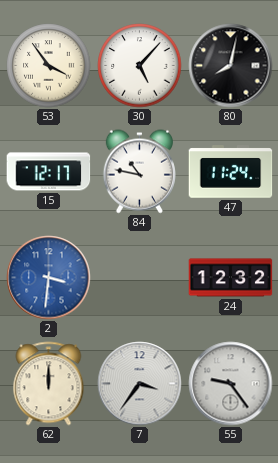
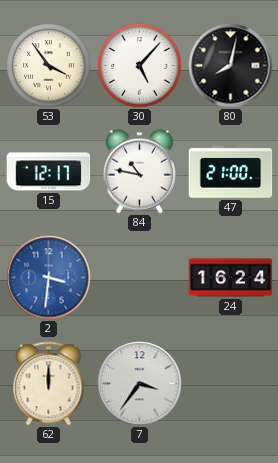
47: 11:24 -> 21:00
24: 12:32 -> 16:24
55: 9:24 -> none
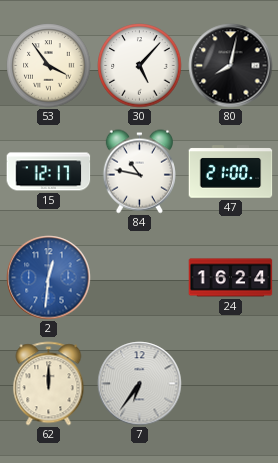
2: 3:31 -> 12:31
7: 3:36 -> 6:36
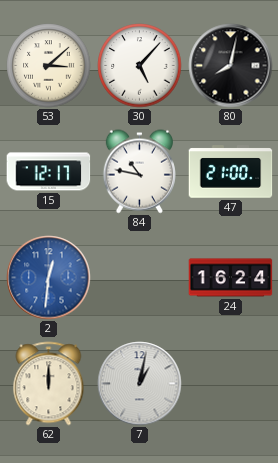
53: 3:54 -> 3:08
7: 6:36 -> 1:02
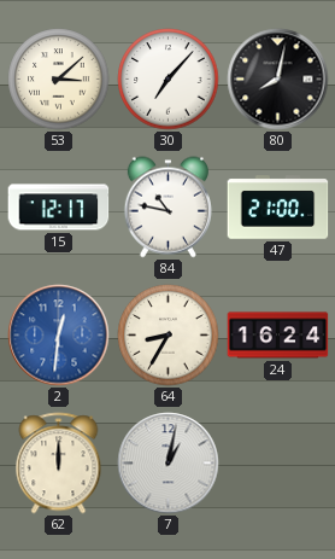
30: 5:07 -> 7:07
64: none -> 8:35
